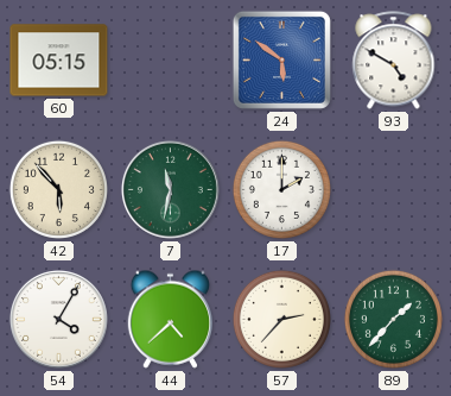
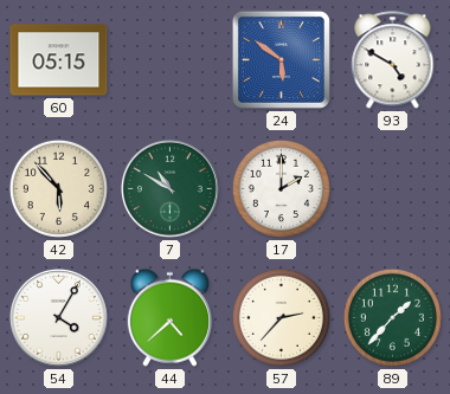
7: 11:32 -> 10:50
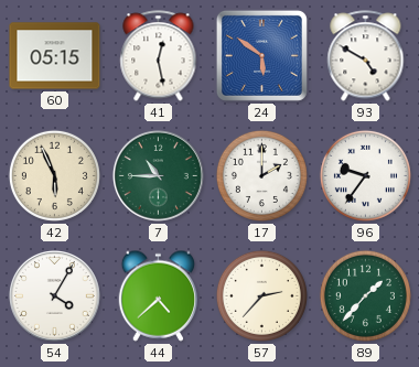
41: none -> 12:28
42: 5:53 -> 5:56
7: 10:50 -> 10:45
96: none -> 9:36
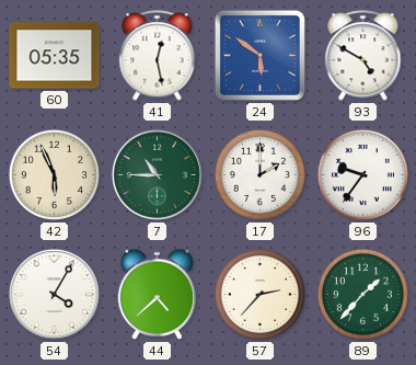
60: 05:15 -> 05:35
